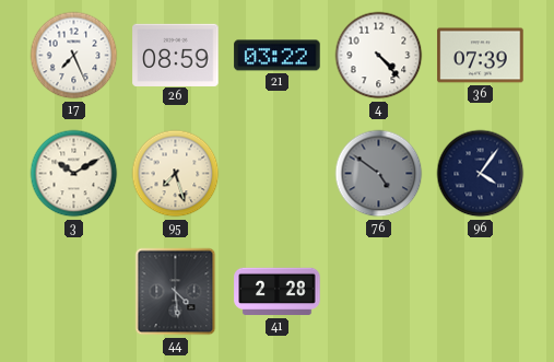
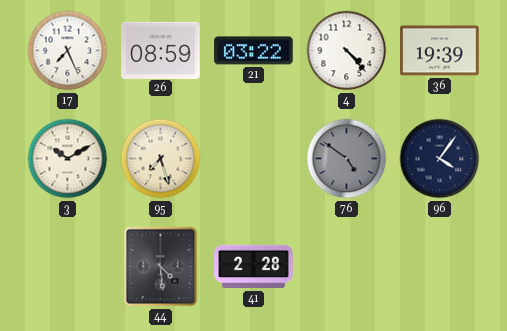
36: 07:39 -> 19:39
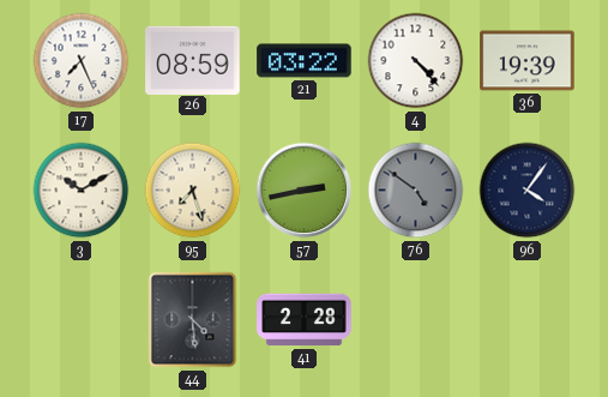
57: none -> 2:43
